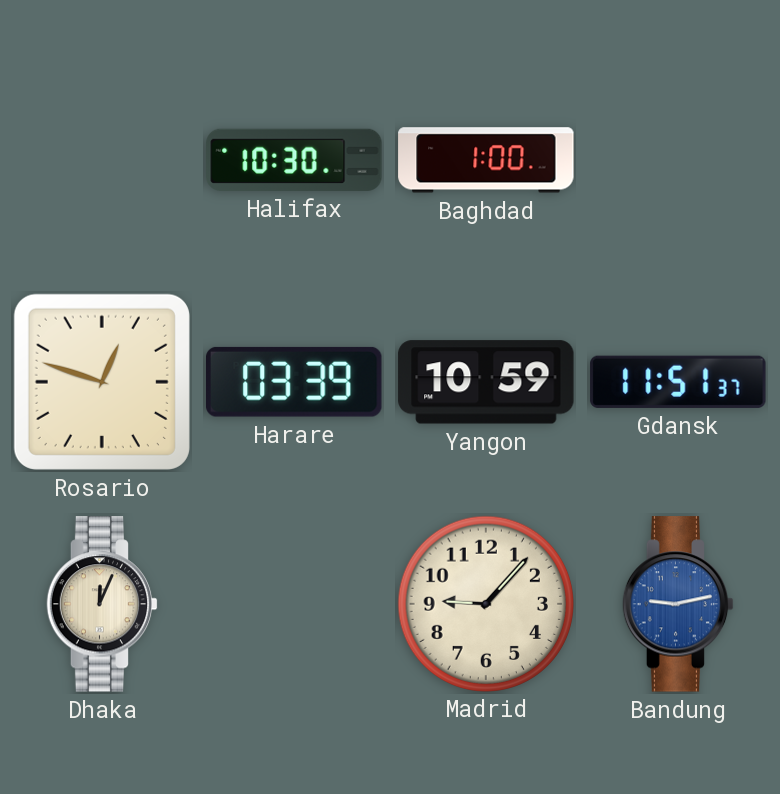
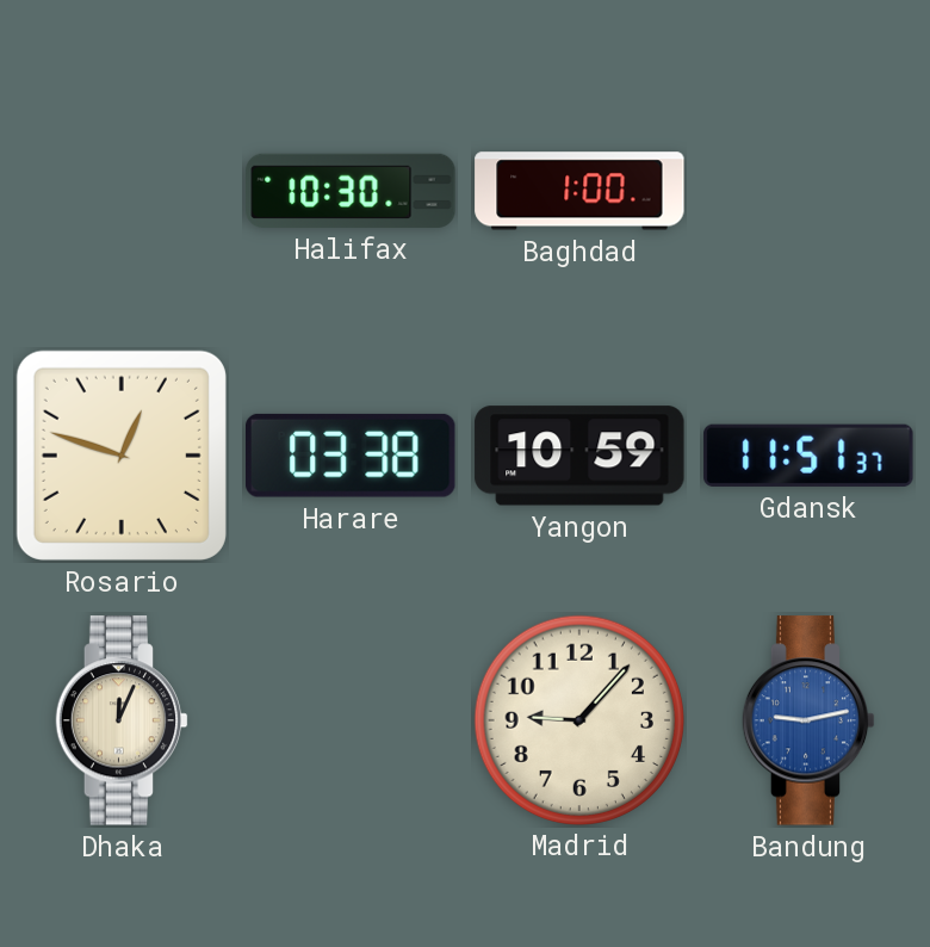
Harare: 03:39 -> 03:38
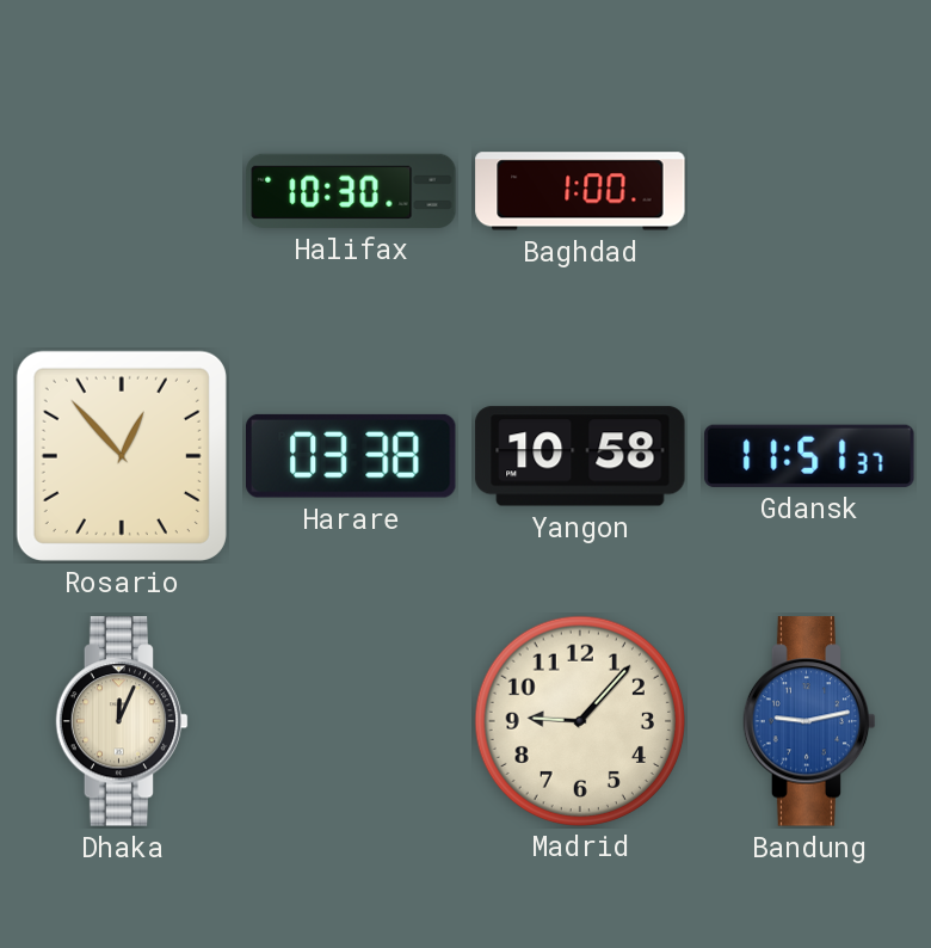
Rosario: 12:48 -> 12:53
Yangon: 10:59 -> 10:58
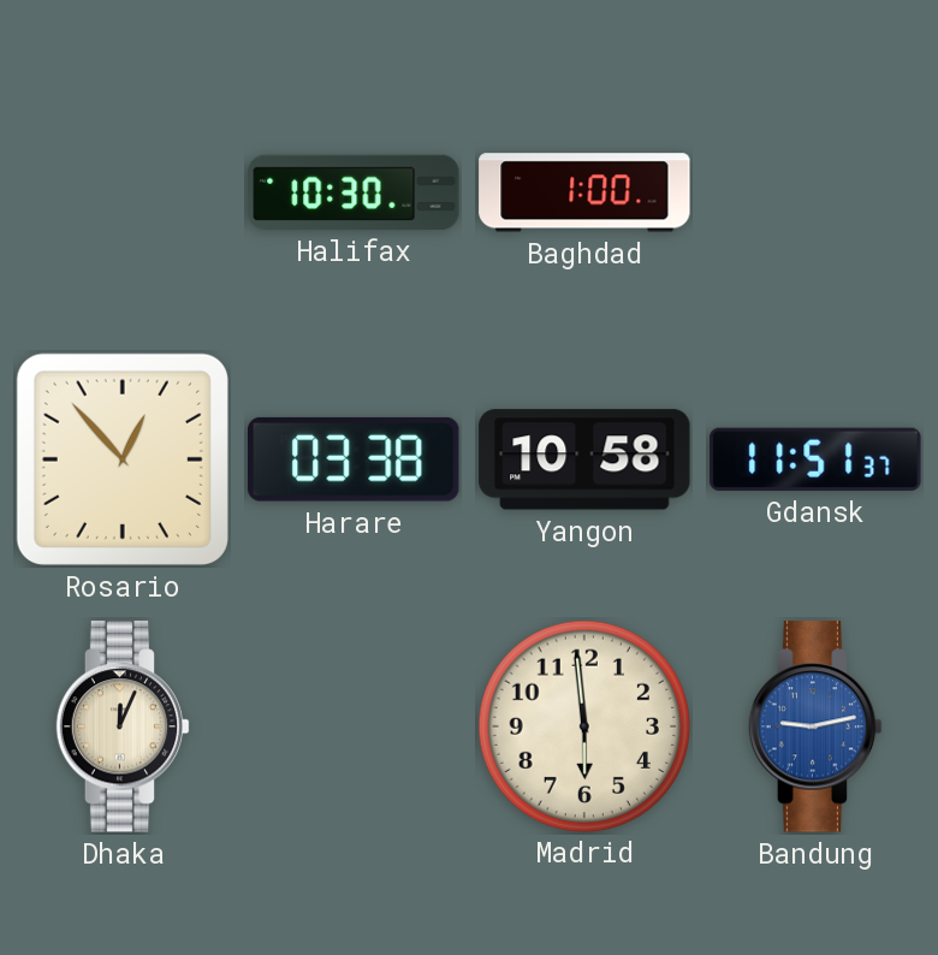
Madrid: 9:07 -> 5:59
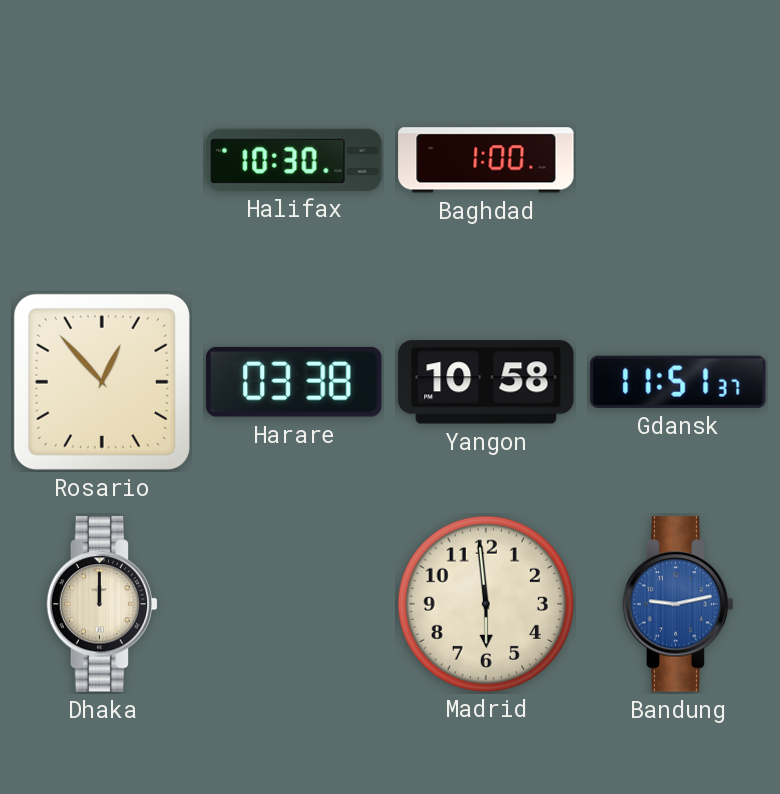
Dhaka: 12:04 -> 12:00
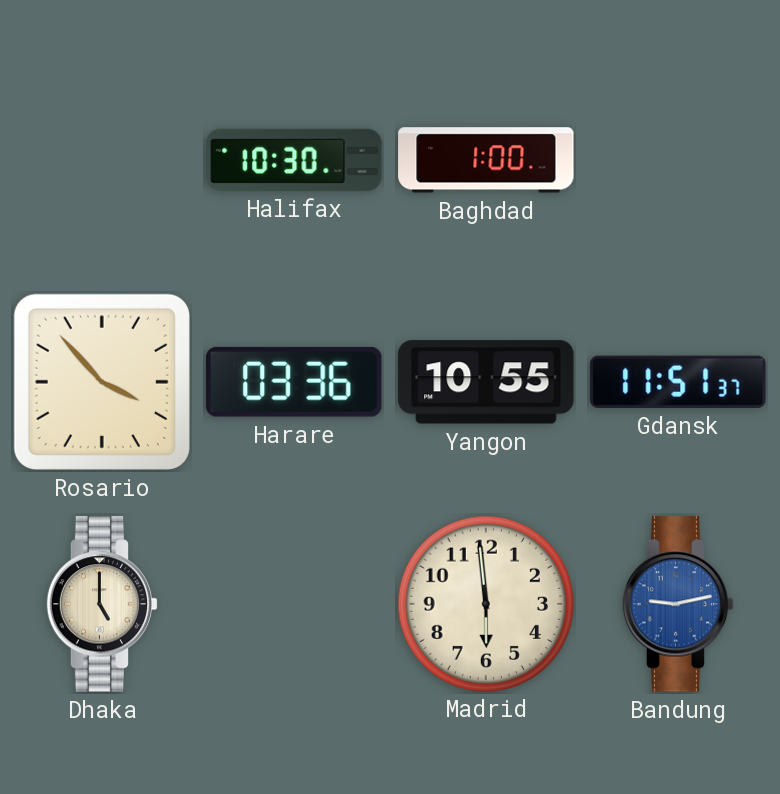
Rosario: 12:53 -> 3:53
Harare: 03:38 -> 03:36
Yangon: 10:58 -> 10:55
Dhaka: 12:00 -> 5:00
